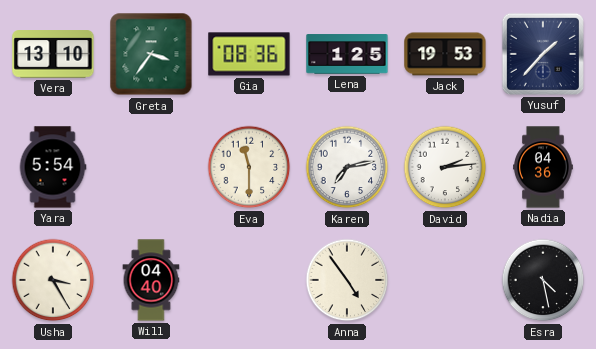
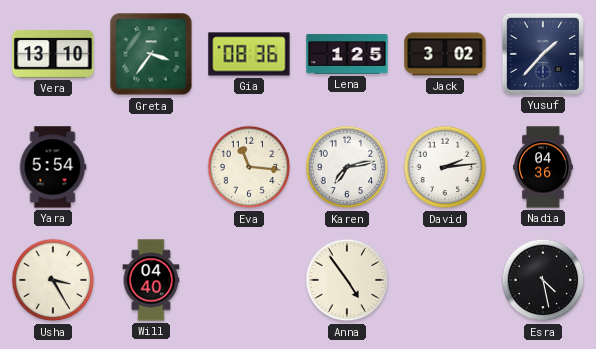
Jack: 19:53 -> 3:02
Eva: 11:30 -> 11:16
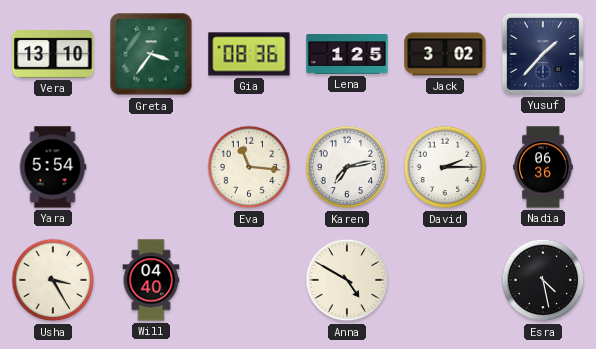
David: 2:14 -> 2:15
Nadia: 04:36 -> 06:36
Anna: 4:54 -> 4:50
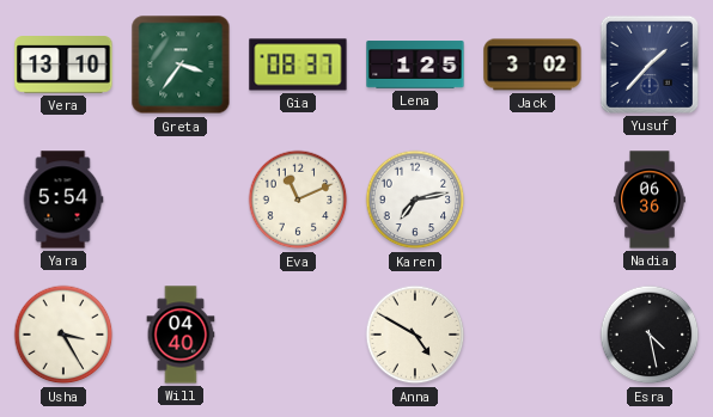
Gia: 08:36 -> 08:37
Eva: 11:16 -> 11:11
David: 2:15 -> none
